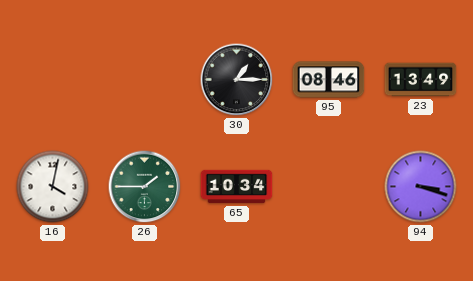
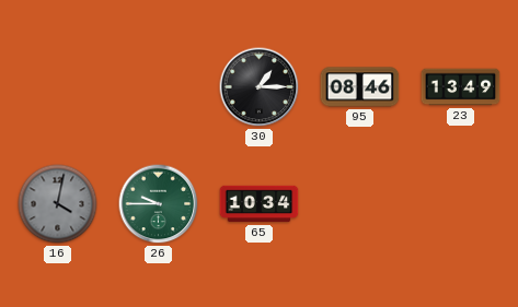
16 dial: white -> grey
26: 1:45 -> 9:45
94: 3:18 -> none
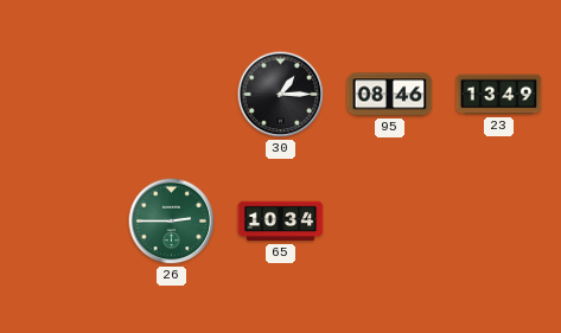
16: 4:02 -> none
26: 9:45 -> 2:45
